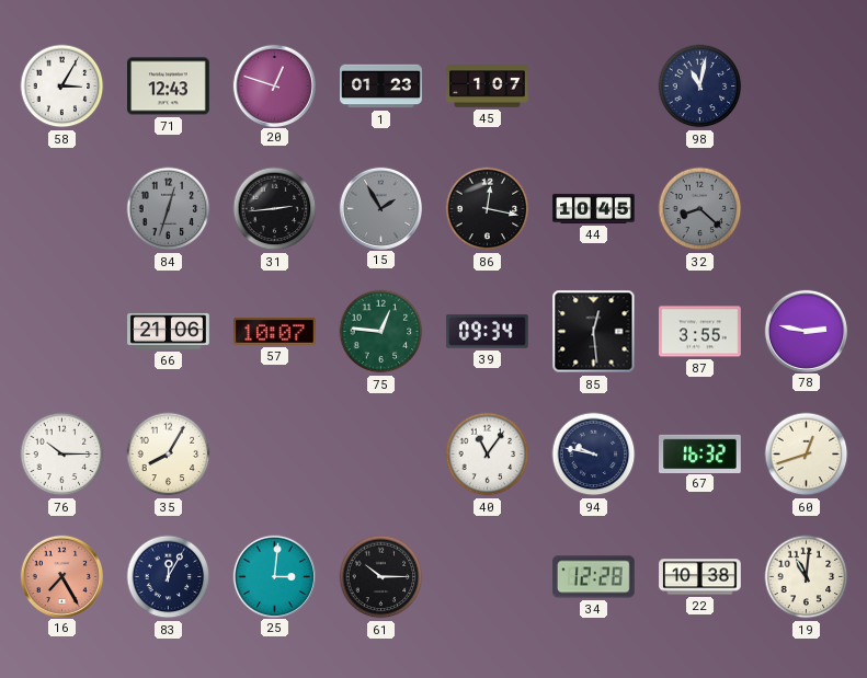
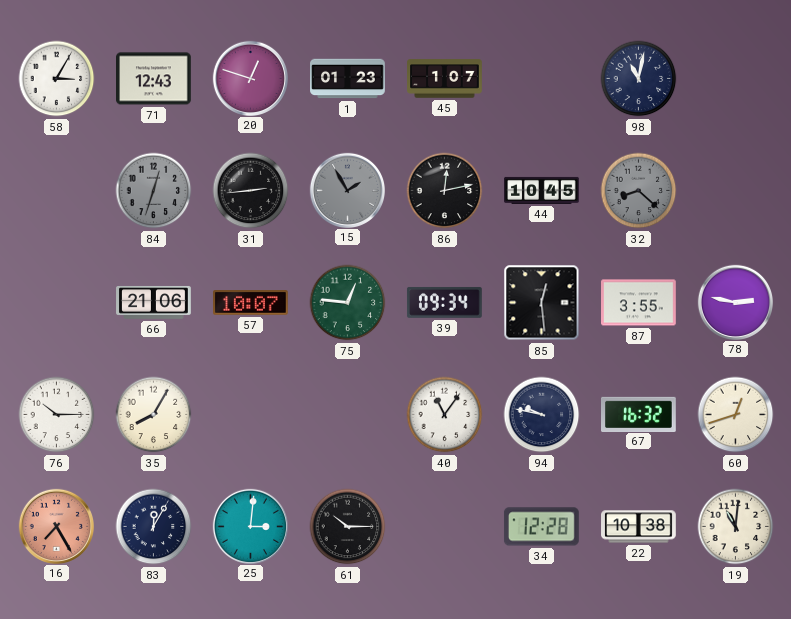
86: 12:17 -> 12:13
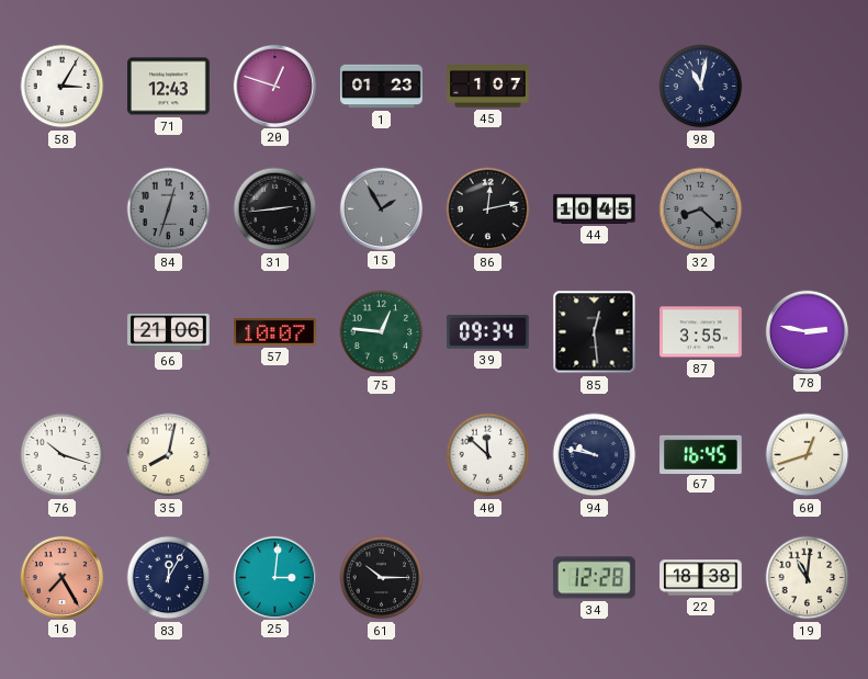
76: 10:15 -> 10:18
35: 8:05 -> 8:02
40: 11:06 -> 11:52
67: 16:32 -> 16:45
22: 10:38 -> 18:38
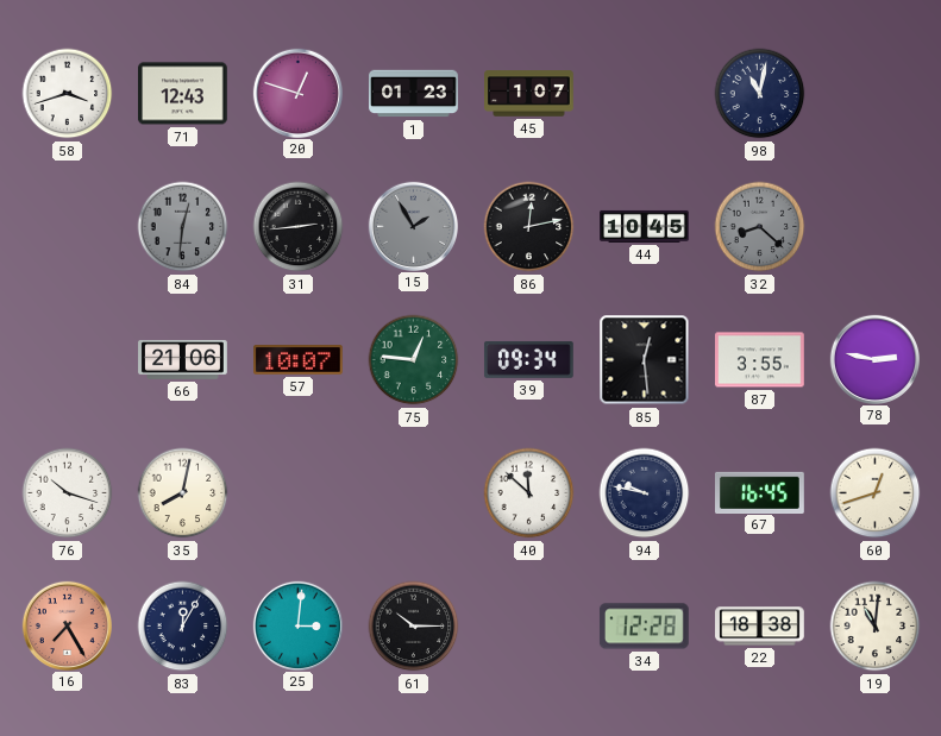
58: 3:05 -> 3:42
84: 12:33 -> 12:31
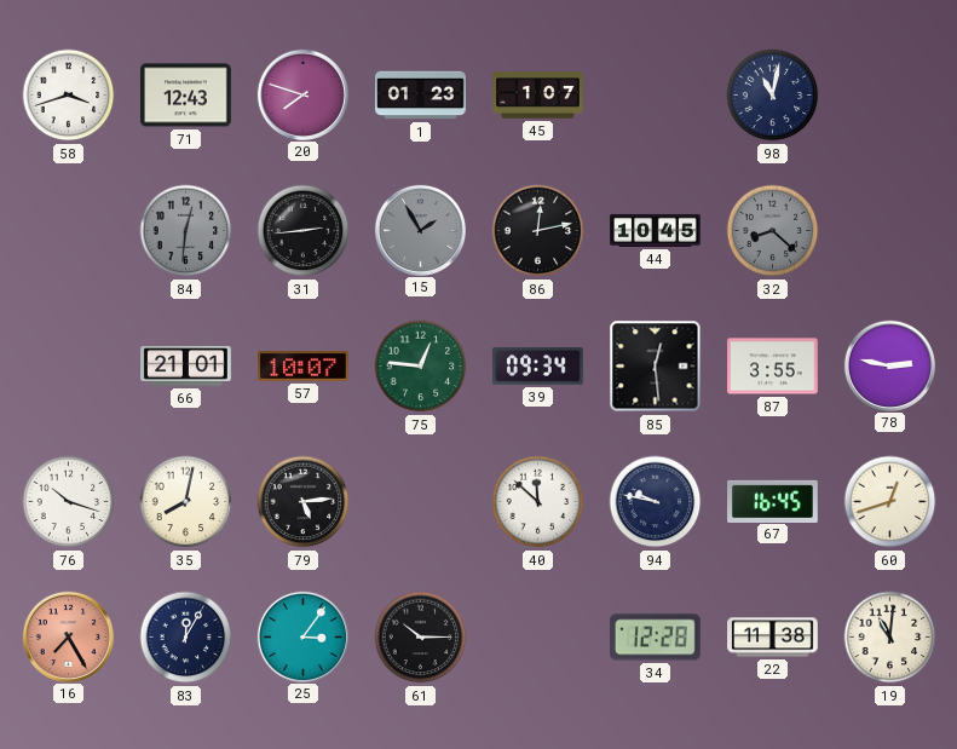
20: 12:48 -> 7:48
66: 21:06 -> 21:01
79: none -> 5:14
25: 3:01 -> 3:06
22: 18:38 -> 11:38
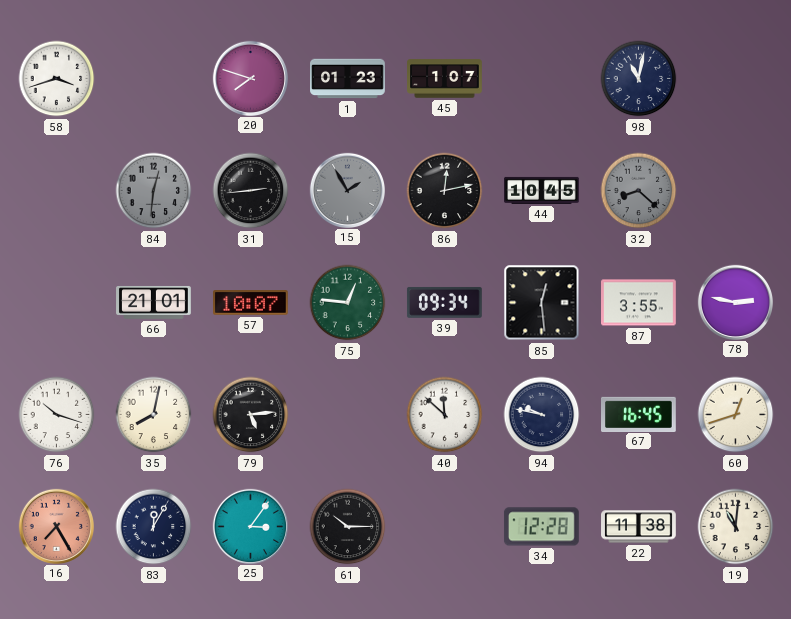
71: 12:43 -> none
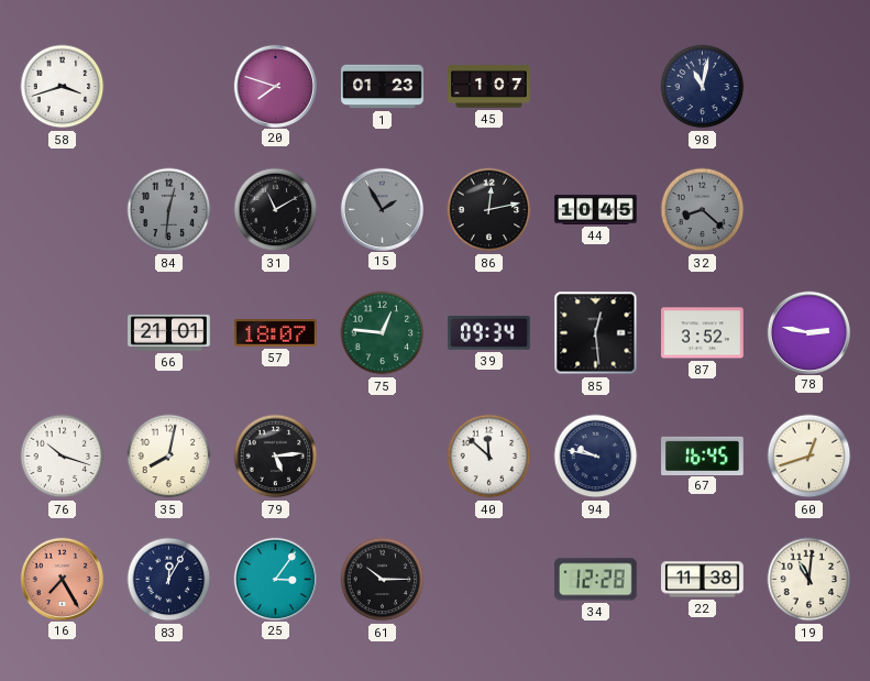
31: 2:44 -> 11:10
57: 10:07 -> 18:07
87: 3:55 -> 3:52
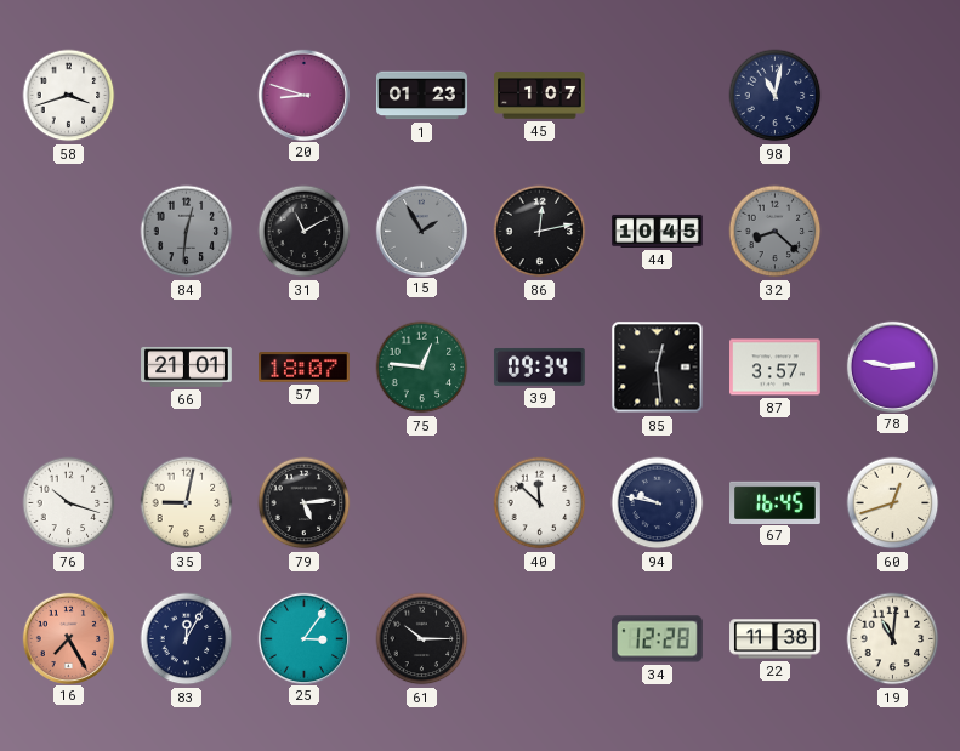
20: 7:48 -> 8:48
87: 3:52 -> 3:57
35: 8:02 -> 9:02
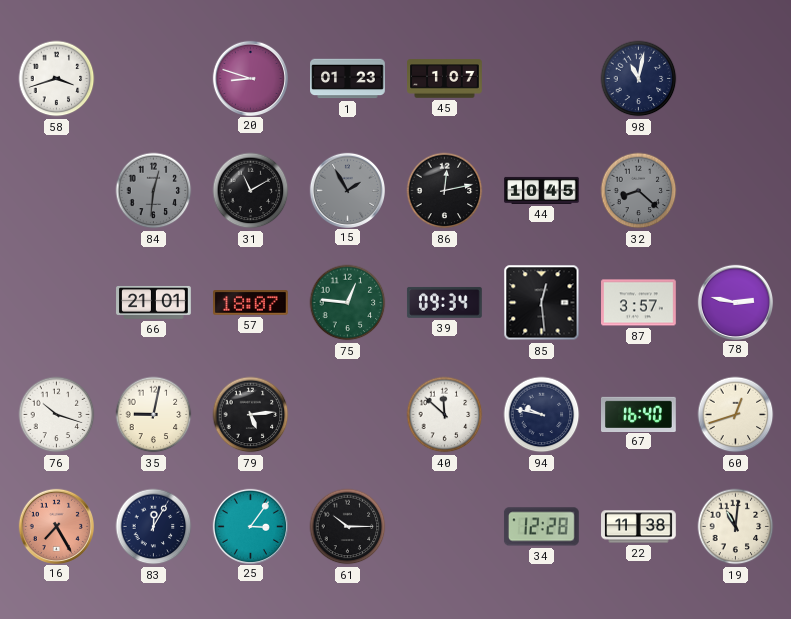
67: 16:45 -> 16:40
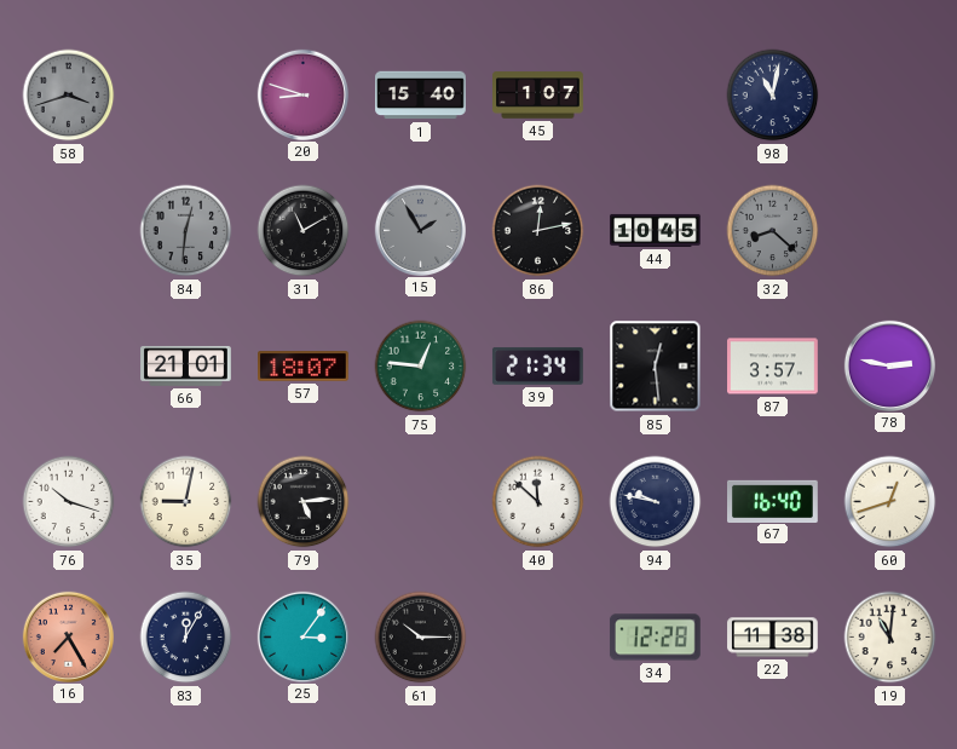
58 dial: white -> grey
1: 01:23 -> 15:40
39: 09:34 -> 21:34
